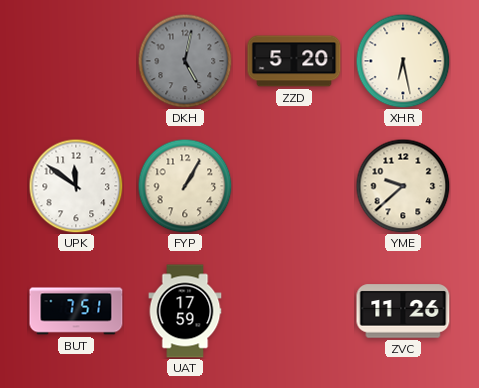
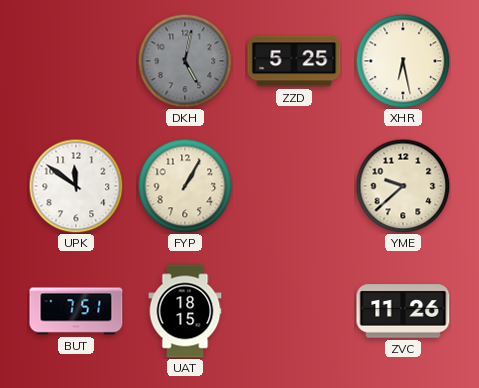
ZZD: 5:20 -> 5:25
UAT: 17:59 -> 18:15
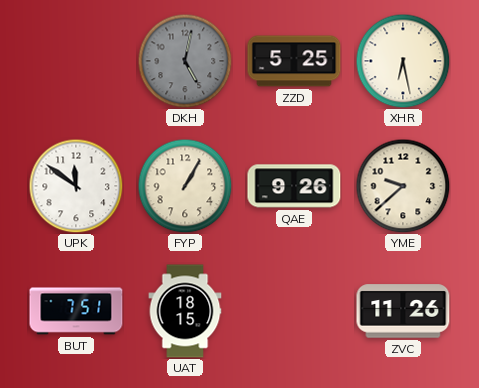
QAE: none -> 9:26
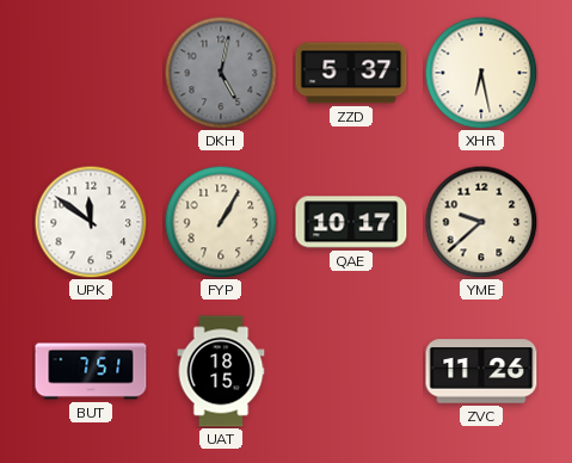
ZZD: 5:25 -> 5:37
QAE: 9:26 -> 10:17
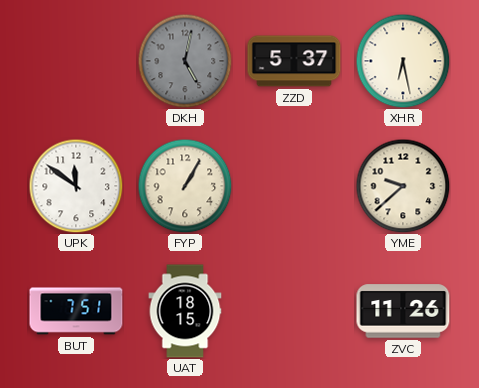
QAE: 10:17 -> none
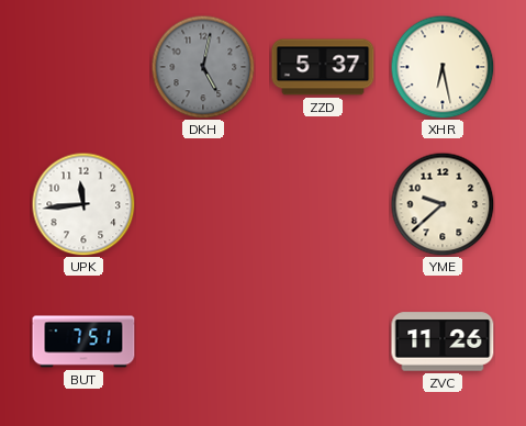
UPK: 11:51 -> 11:44
FYP: 1:05 -> none
UAT: 18:15 -> none
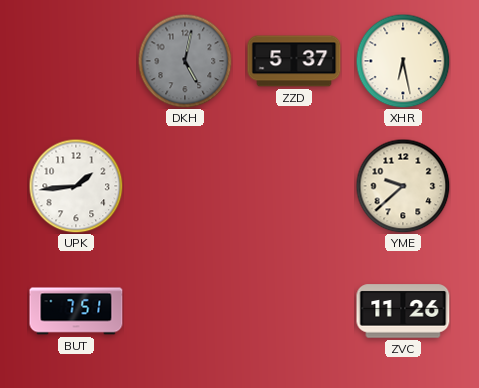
UPK: 11:44 -> 1:44
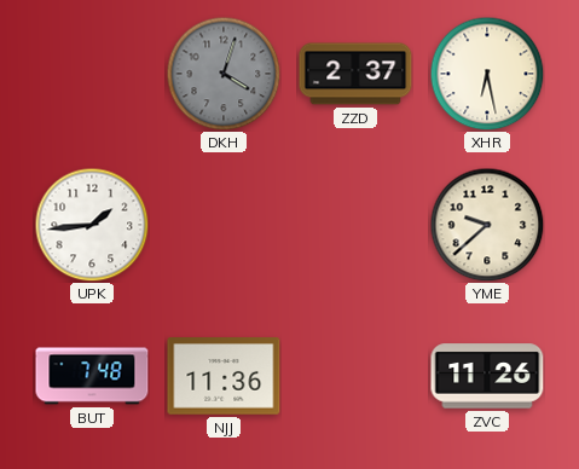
DKH: 5:02 -> 4:03
ZZD: 5:37 -> 2:37
BUT: 7:51 -> 7:48
NJJ: none -> 11:36
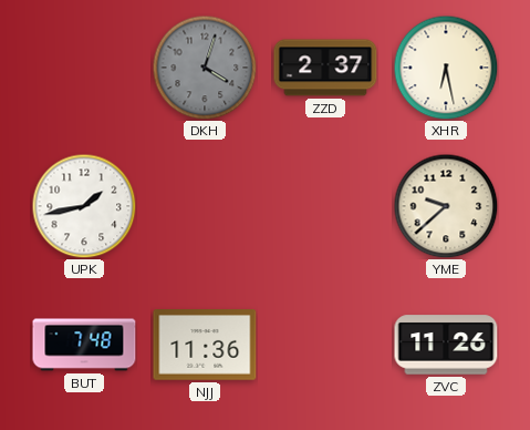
UPK: 1:44 -> 1:43
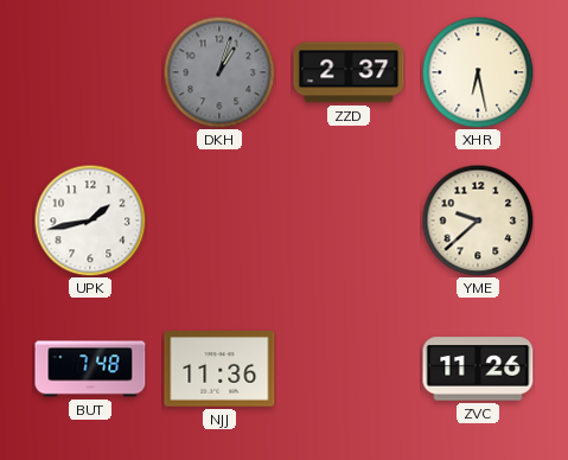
DKH: 4:03 -> 1:03
